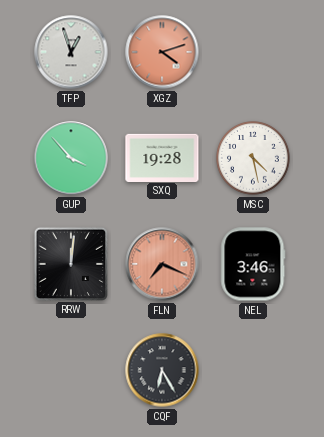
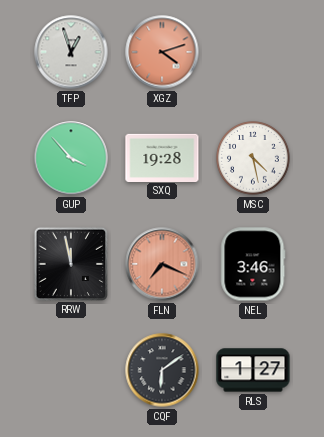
RRW: 12:01 -> 11:58
CQF: 6:25 -> 6:09
RLS: none -> 1:27
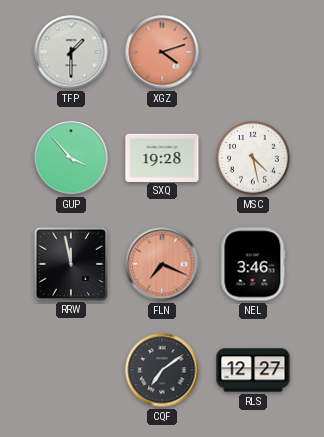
TFP: 12:57 -> 1:30
CQF: 6:09 -> 7:09
RLS: 1:27 -> 12:27
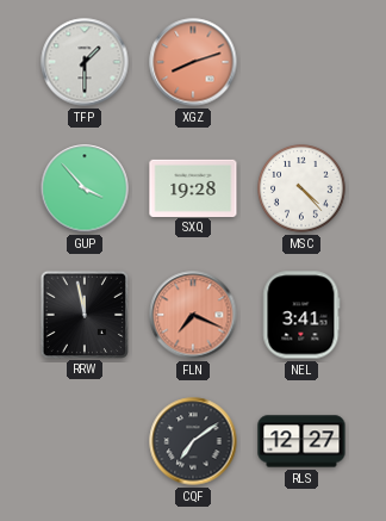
XGZ: 4:12 -> 8:12
MSC: 4:28 -> 4:23
NEL: 3:46 -> 3:41
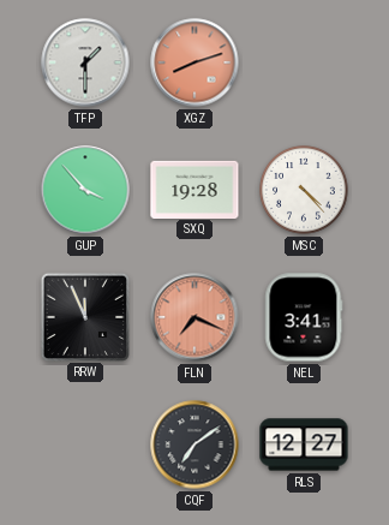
RRW: 11:58 -> 11:56
